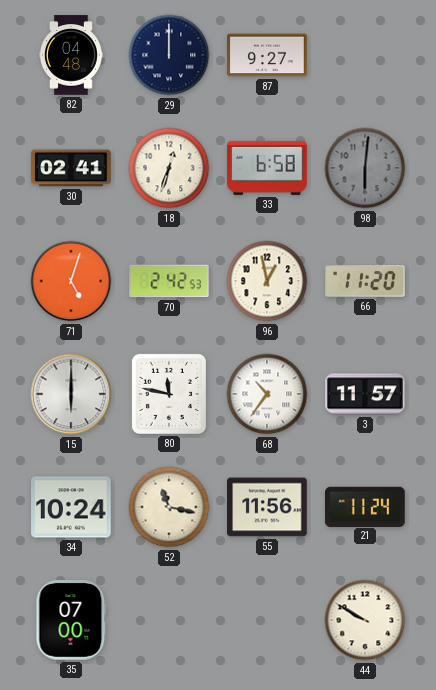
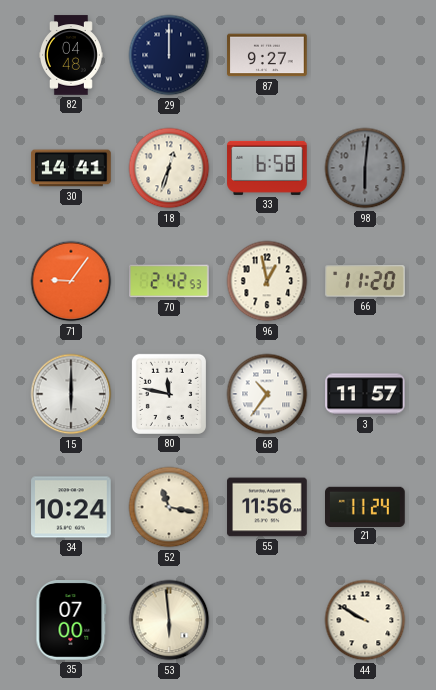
30: 02:41 -> 14:41
71: 5:03 -> 9:06
53: none -> 5:59
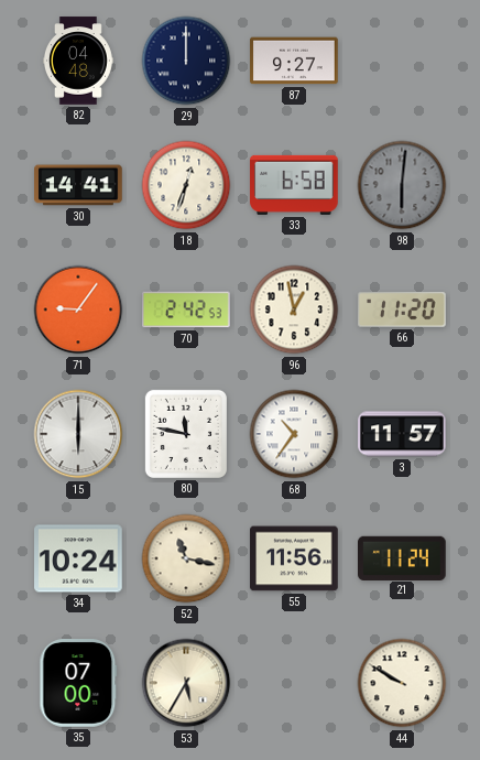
53: 5:59 -> 5:35
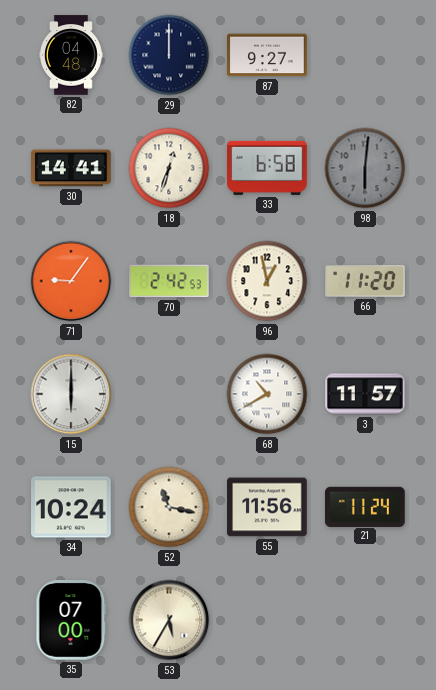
80: 11:47 -> none
68: 10:36 -> 10:40
44: 9:50 -> none
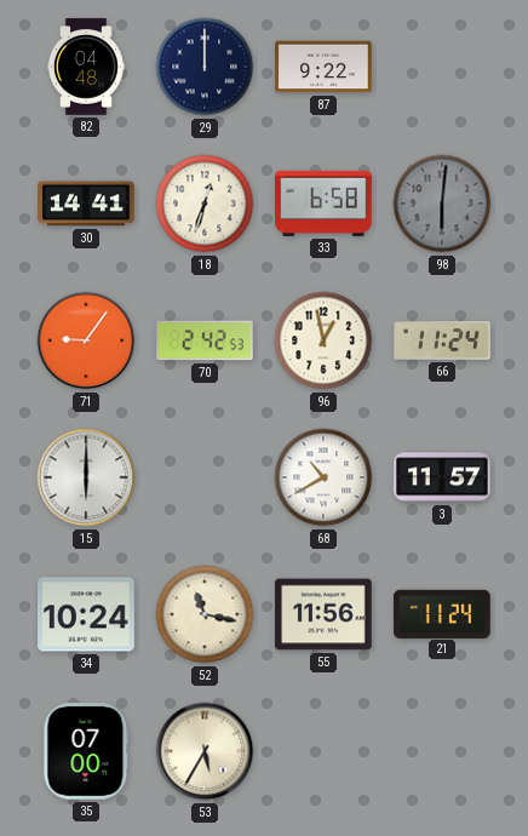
87: 9:27 -> 9:22
66: 11:20 -> 11:24
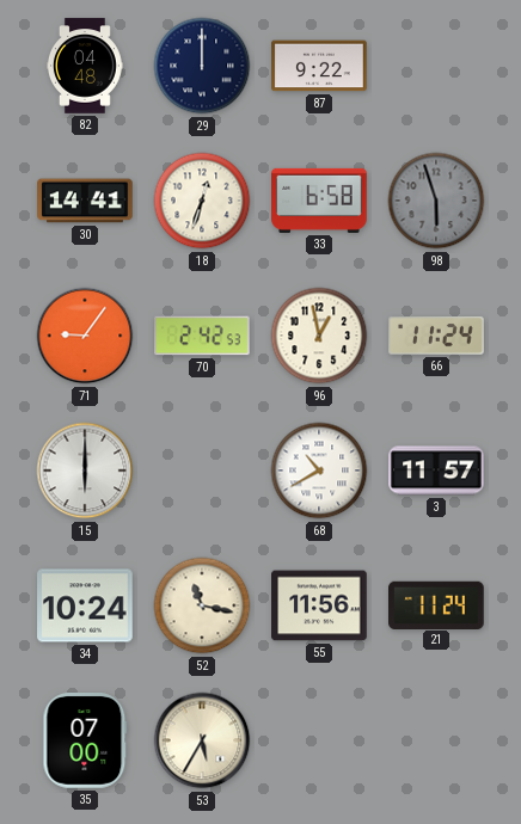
98: 6:01 -> 5:57
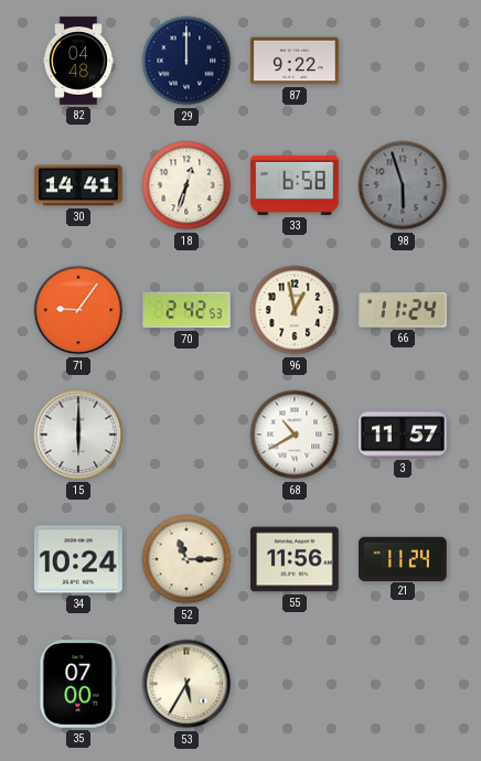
52: 11:17 -> 11:15
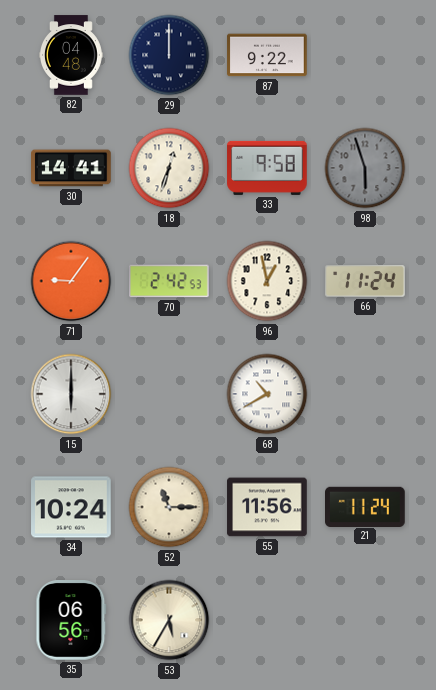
33: 6:58 -> 9:58
3: 11:57 -> none
35: 07:00 -> 06:56
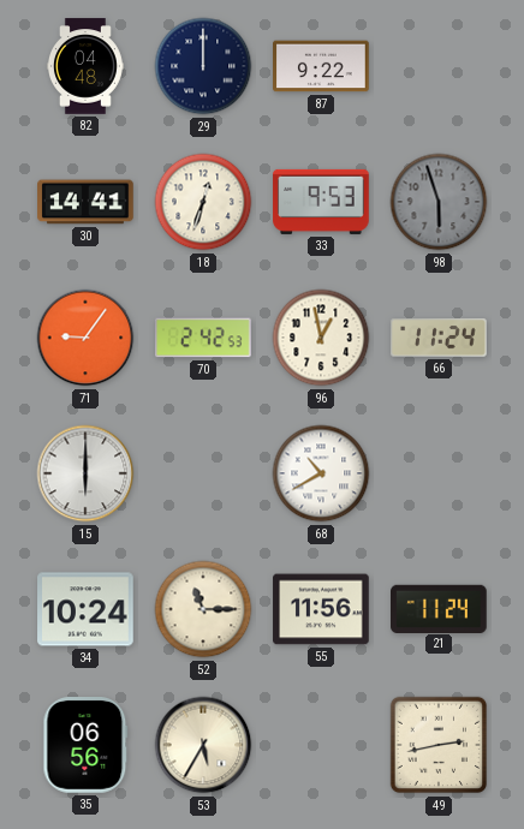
33: 9:58 -> 9:53
49: none -> 2:43
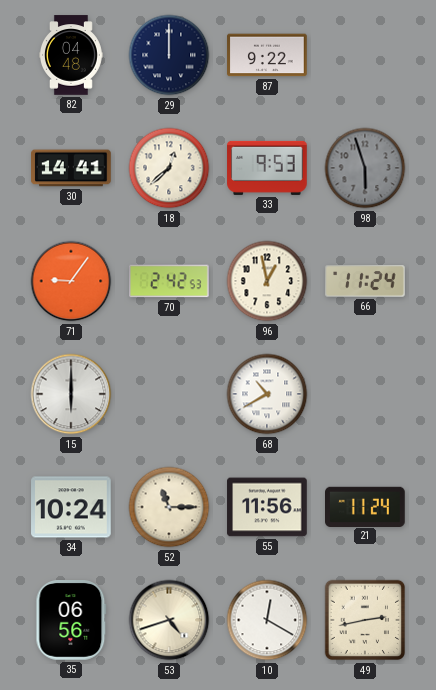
18: 12:33 -> 12:38
53: 5:35 -> 4:42
10: none -> 12:20
